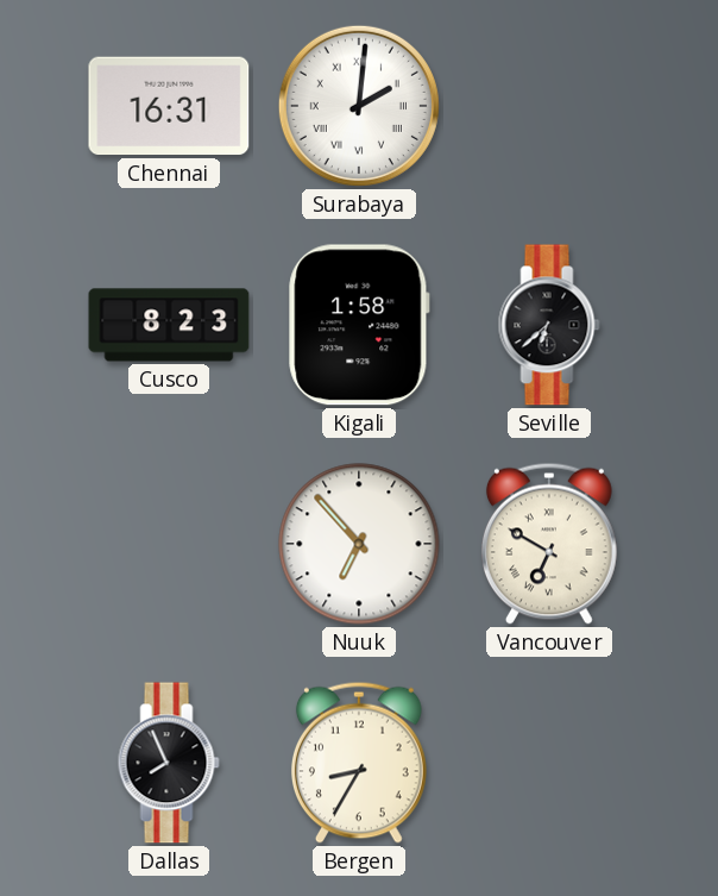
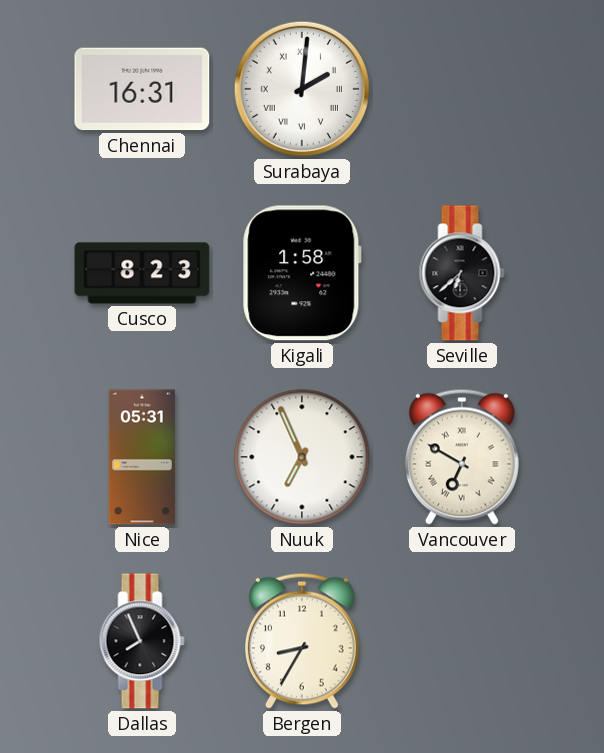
Nice: none -> 05:31
Nuuk: 6:53 -> 6:56
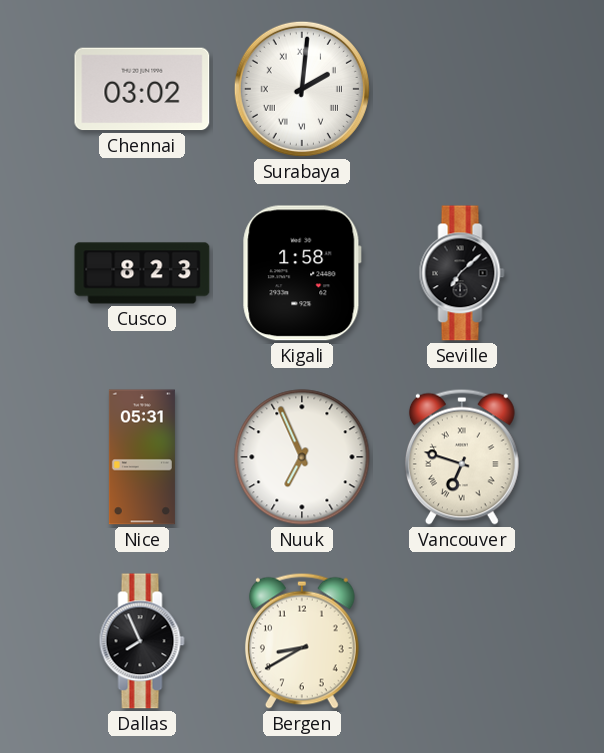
Chennai: 16:31 -> 03:02
Seville: 6:38 -> 7:08
Vancouver: 6:50 -> 6:48
Bergen: 8:35 -> 8:40
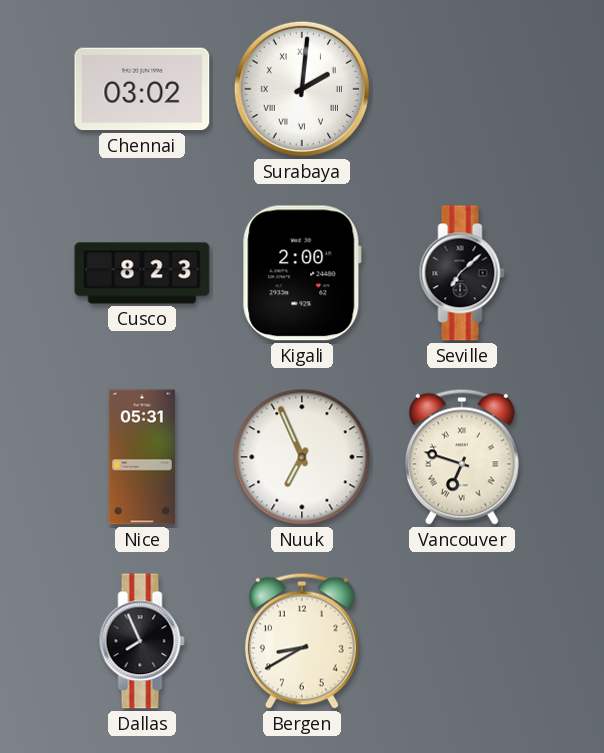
Kigali: 1:58 -> 2:00
